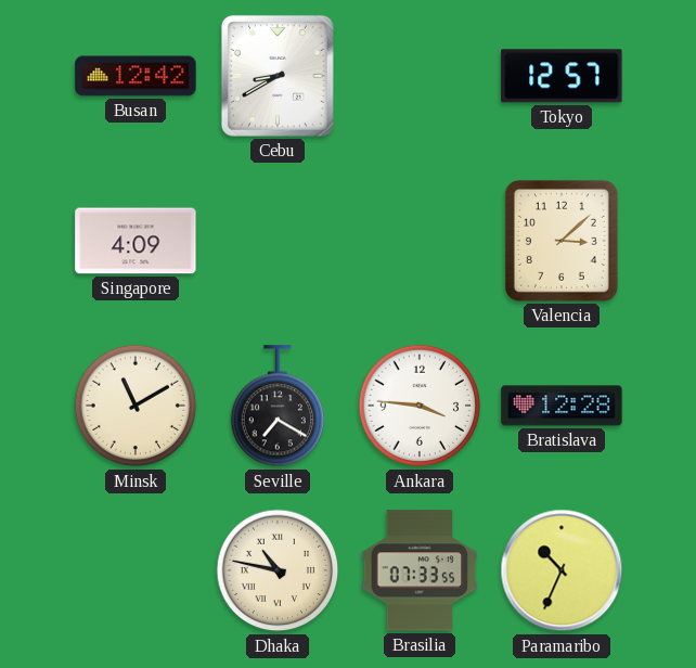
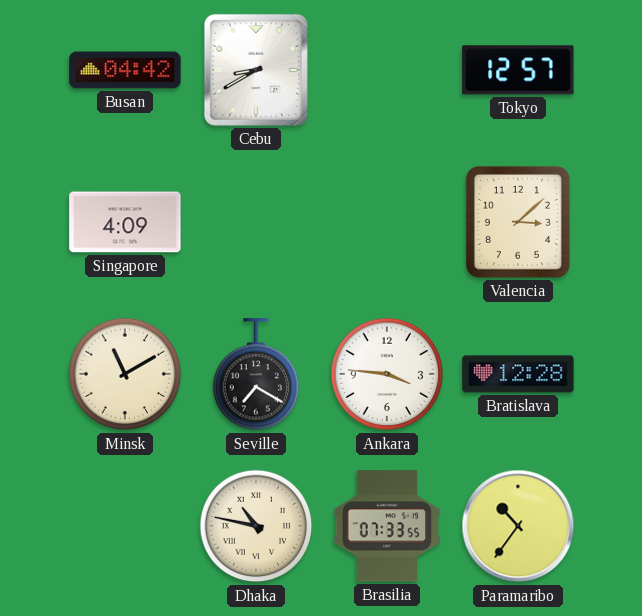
Busan: 12:42 -> 04:42
Paramaribo: 10:34 -> 10:36
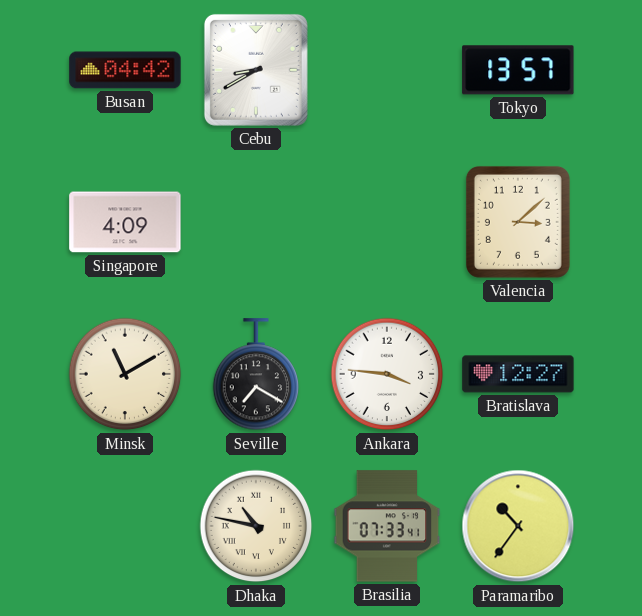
Tokyo: 12:57 -> 13:57
Bratislava: 12:28 -> 12:27
Brasilia: 07:33:55 -> 07:33:41
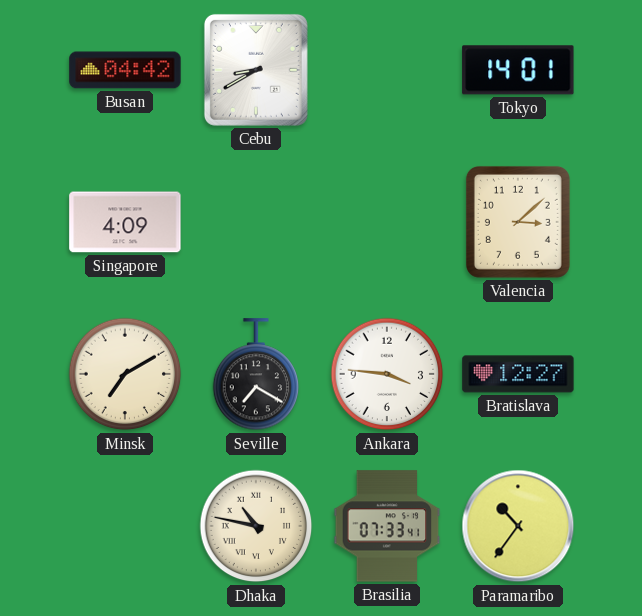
Tokyo: 13:57 -> 14:01
Minsk: 11:10 -> 7:10
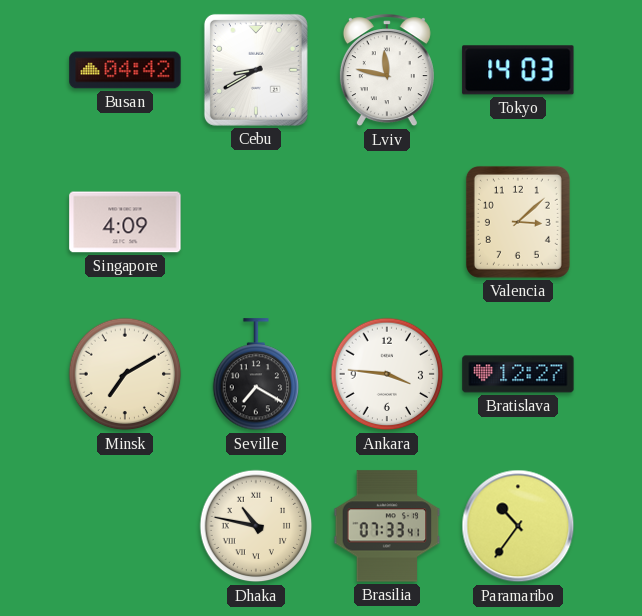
Lviv: none -> 11:47
Tokyo: 14:01 -> 14:03
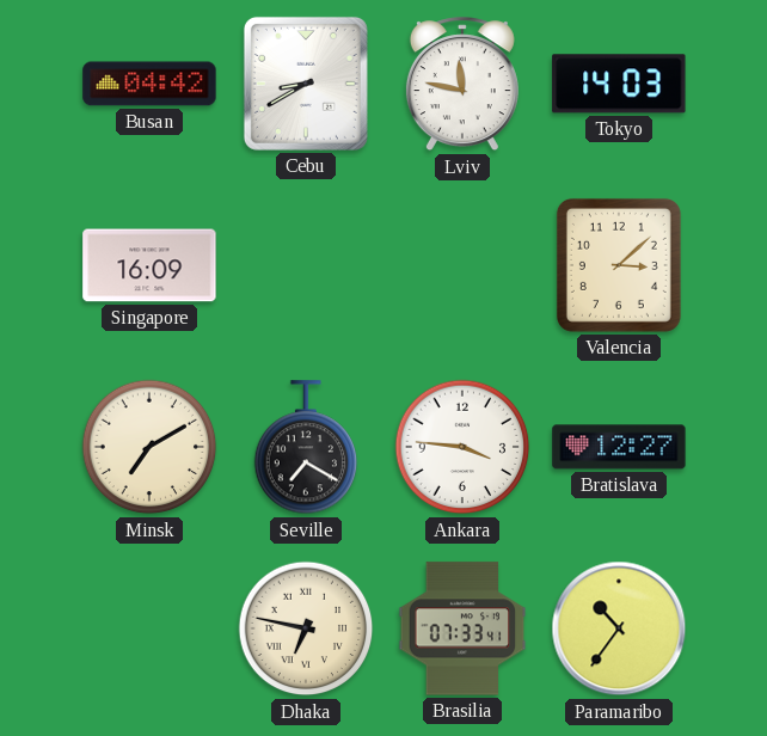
Singapore: 4:09 -> 16:09
Dhaka: 10:47 -> 6:47
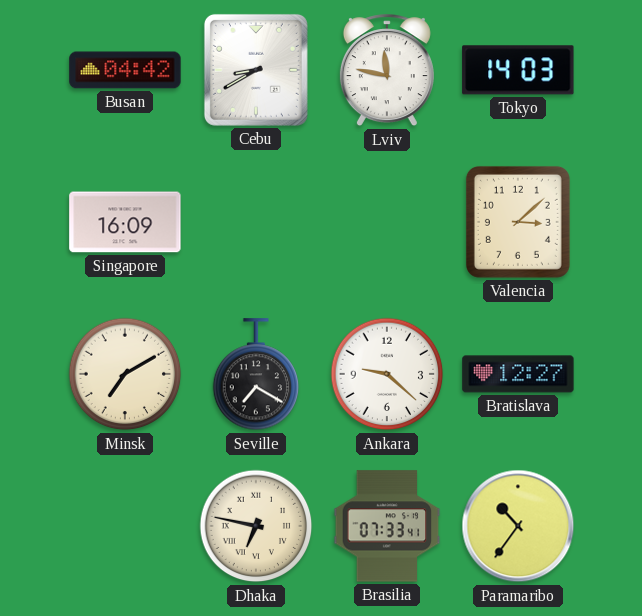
Ankara: 3:46 -> 9:22
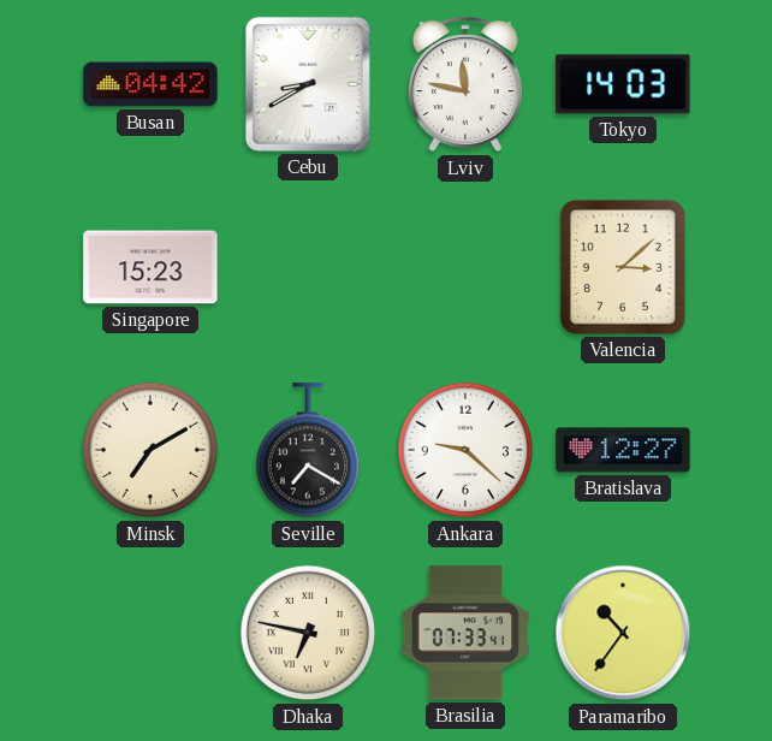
Singapore: 16:09 -> 15:23
